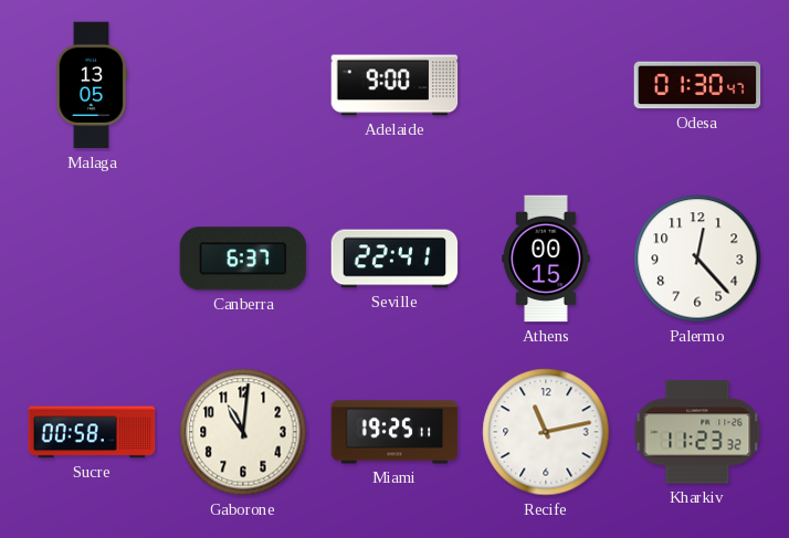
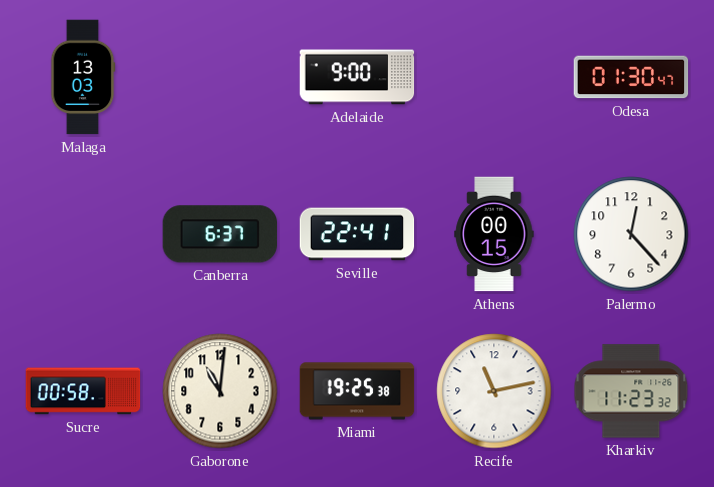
Malaga: 13:05 -> 13:03
Miami: 19:25:11 -> 19:25:38
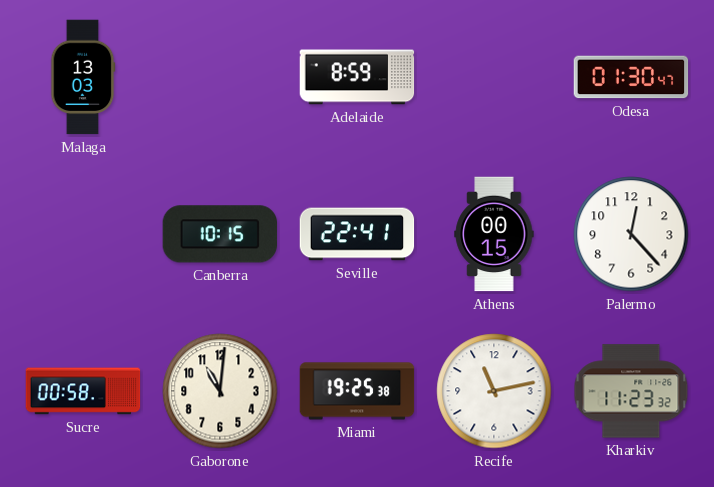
Adelaide: 9:00 -> 8:59
Canberra: 6:37 -> 10:15
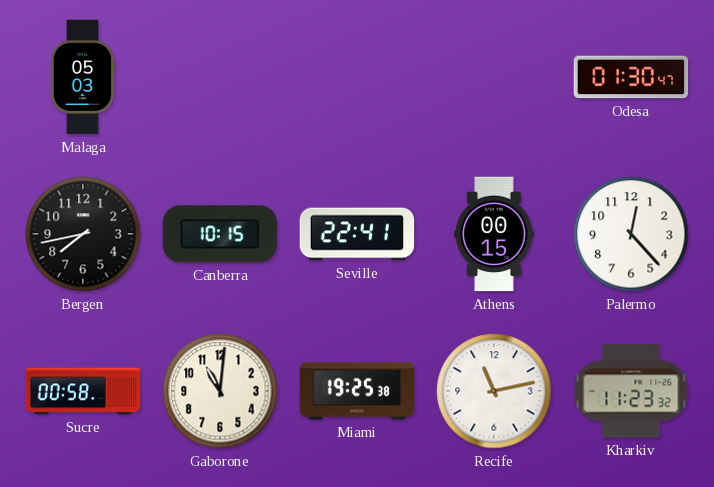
Malaga: 13:03 -> 05:03
Adelaide: 8:59 -> none
Bergen: none -> 7:43
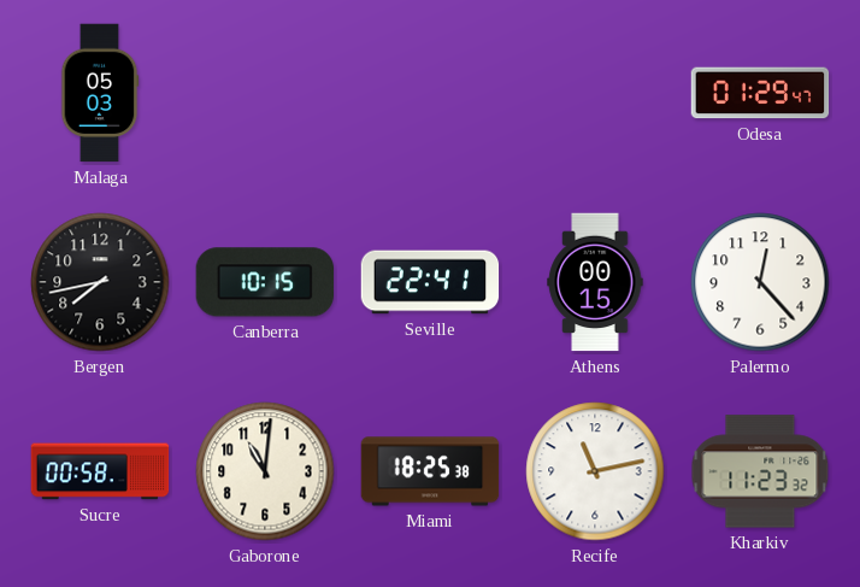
Odesa: 01:30 -> 01:29
Miami: 19:25 -> 18:25
